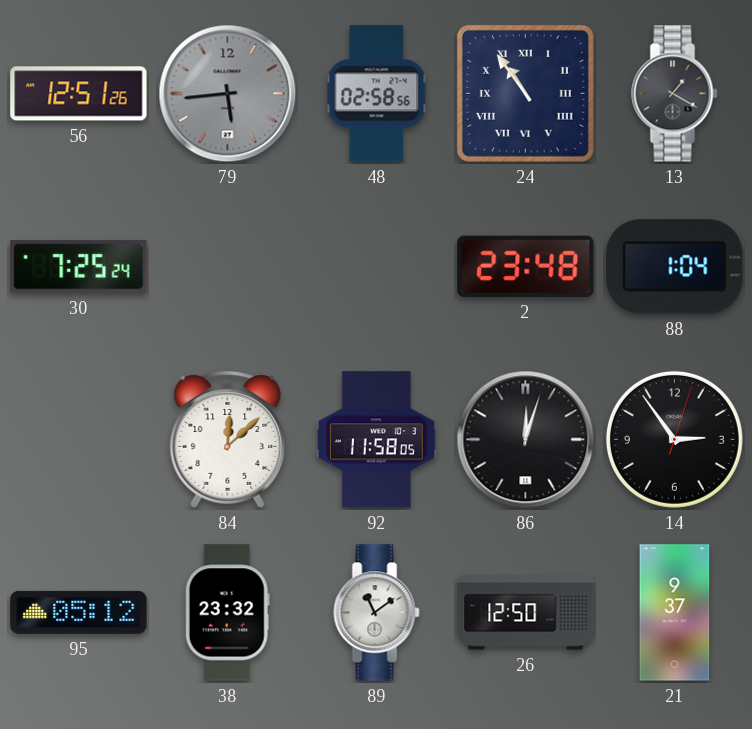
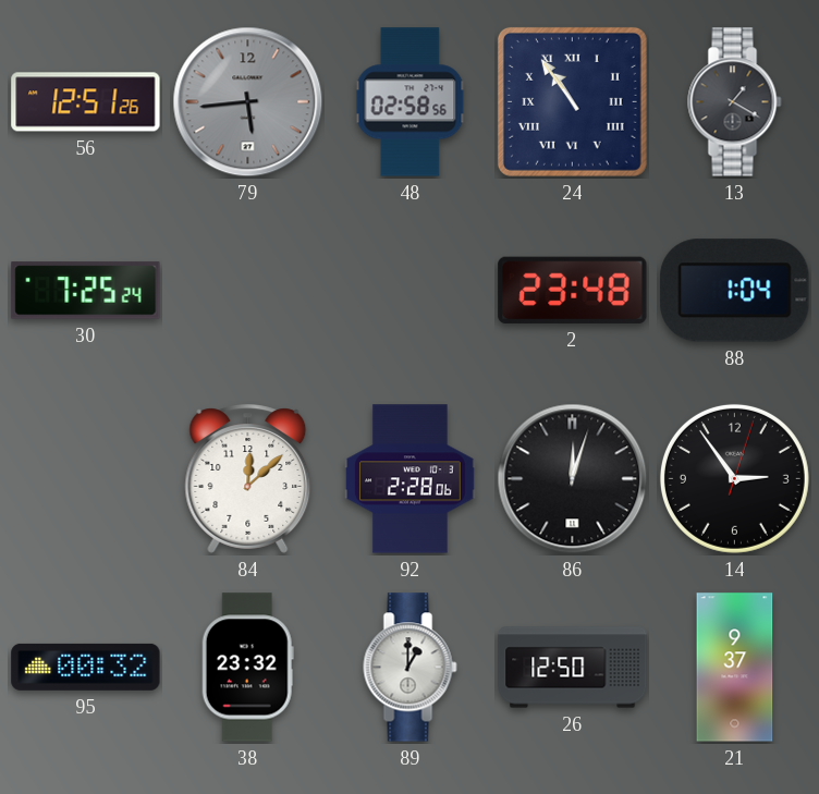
92: 11:58 -> 2:28
95: 05:12 -> 00:32
89: 11:09 -> 1:00
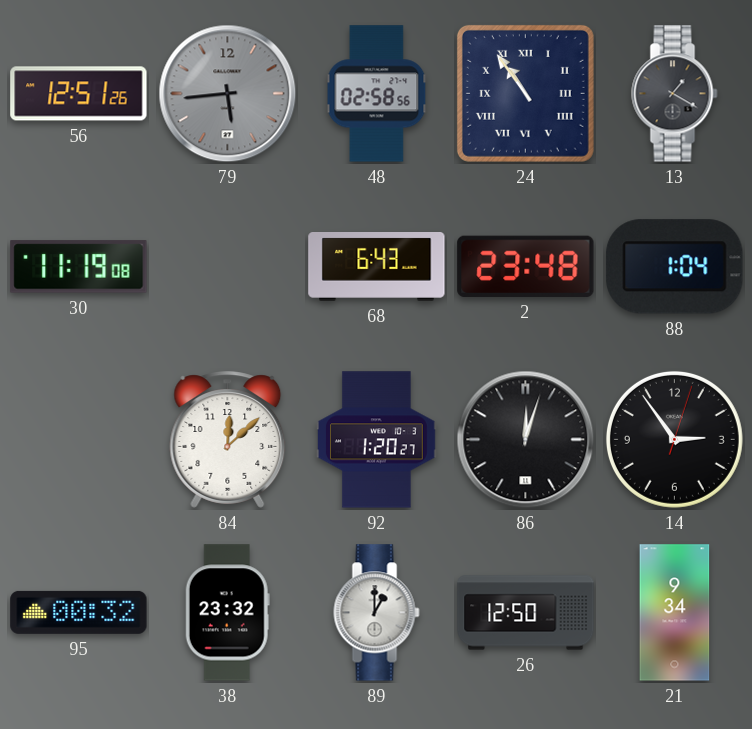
30: 7:25 -> 11:19
68: none -> 6:43
92: 2:28 -> 1:20
21: 9:37 -> 9:34
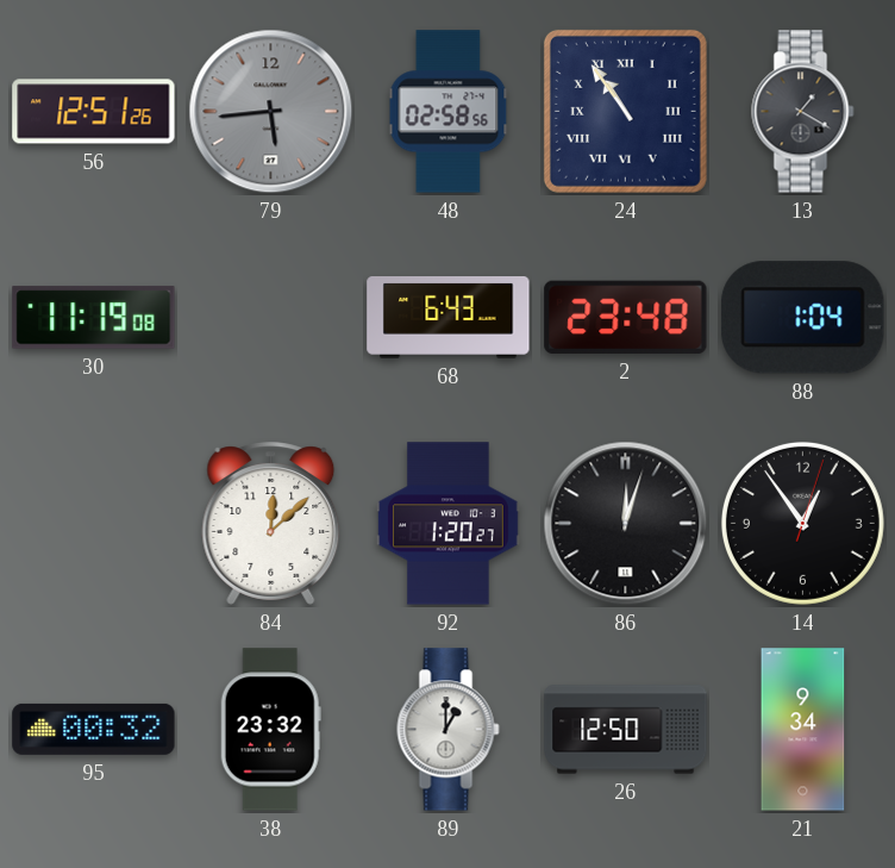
14: 2:54 -> 12:54
